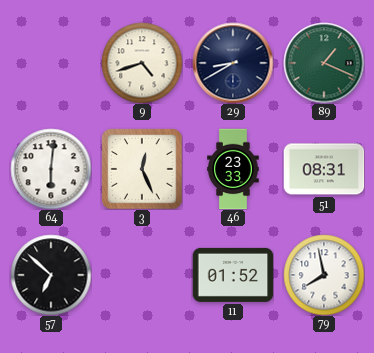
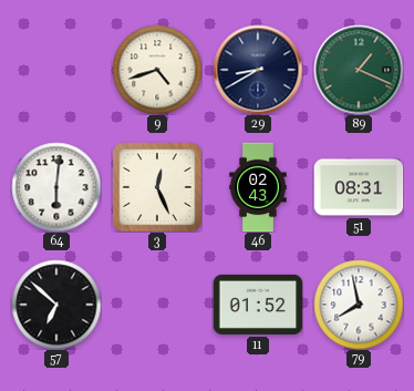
46: 23:33 -> 02:43
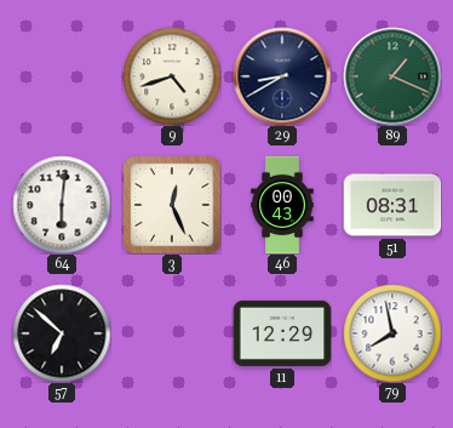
46: 02:43 -> 00:43
11: 01:52 -> 12:29
